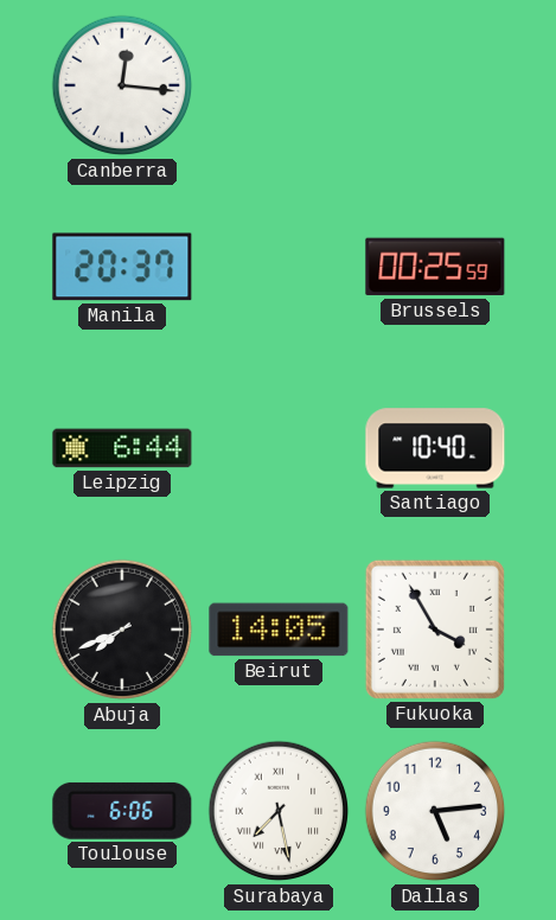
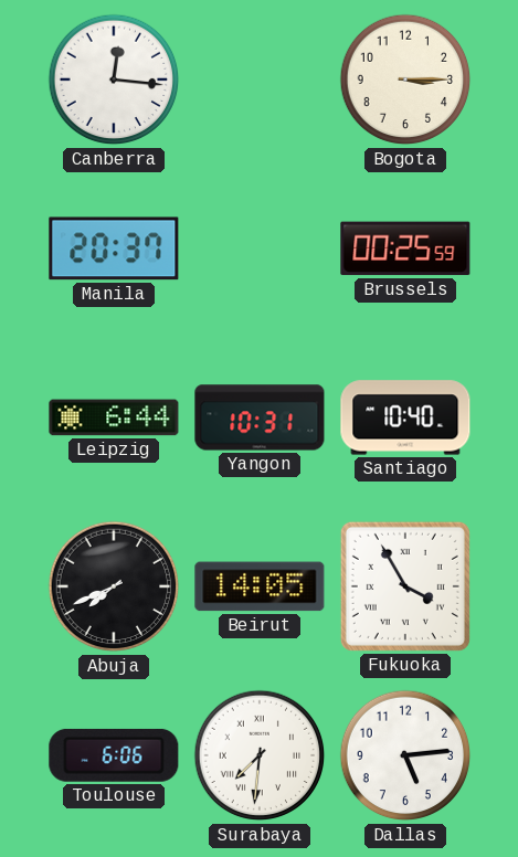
Bogota: none -> 3:15
Yangon: none -> 10:31
Surabaya: 7:28 -> 7:31
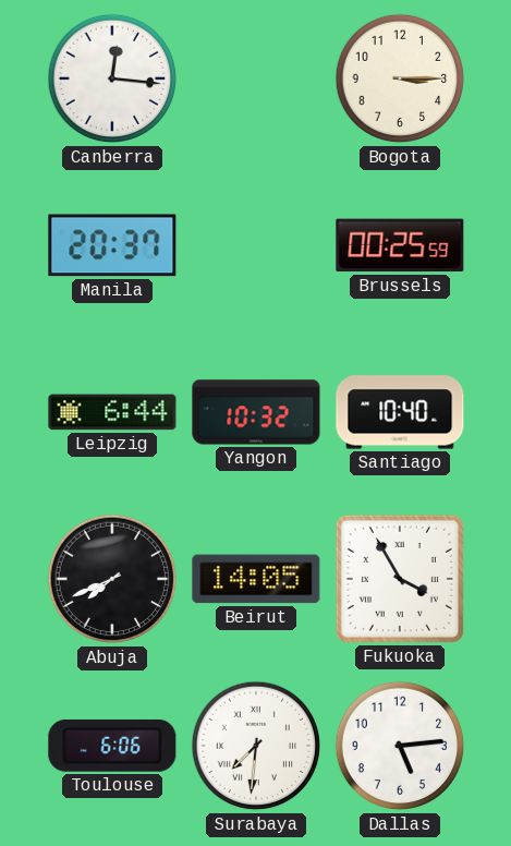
Yangon: 10:31 -> 10:32
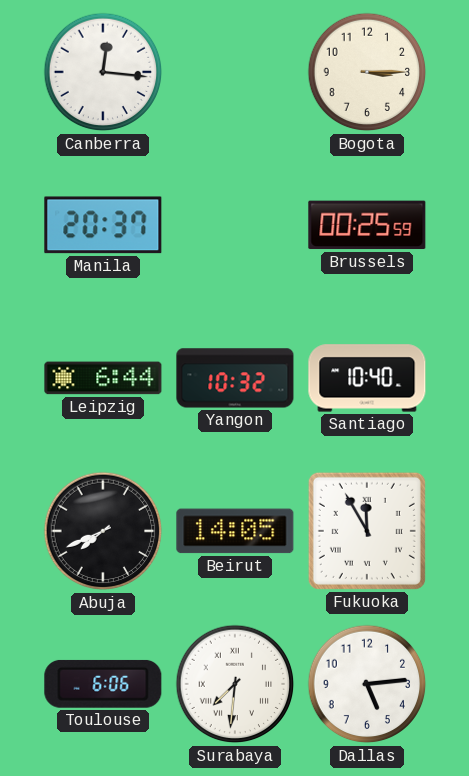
Fukuoka: 3:55 -> 11:55
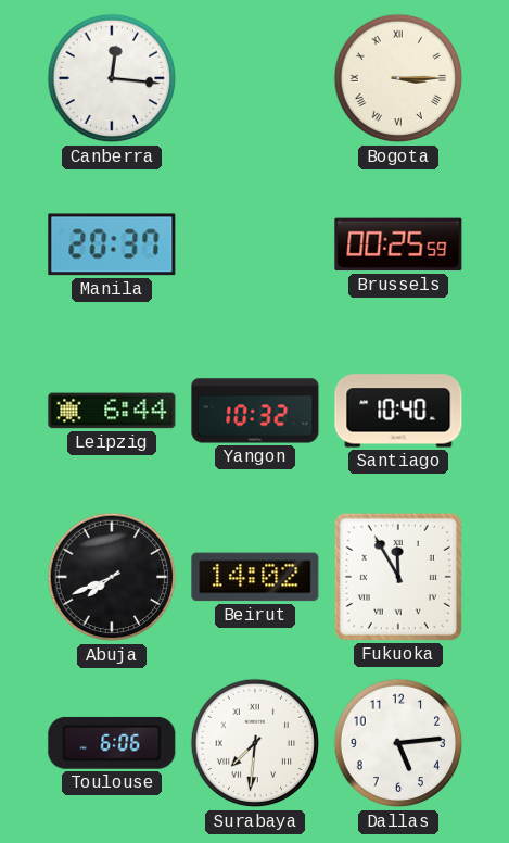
Bogota numerals: Arabic -> Roman
Beirut: 14:05 -> 14:02
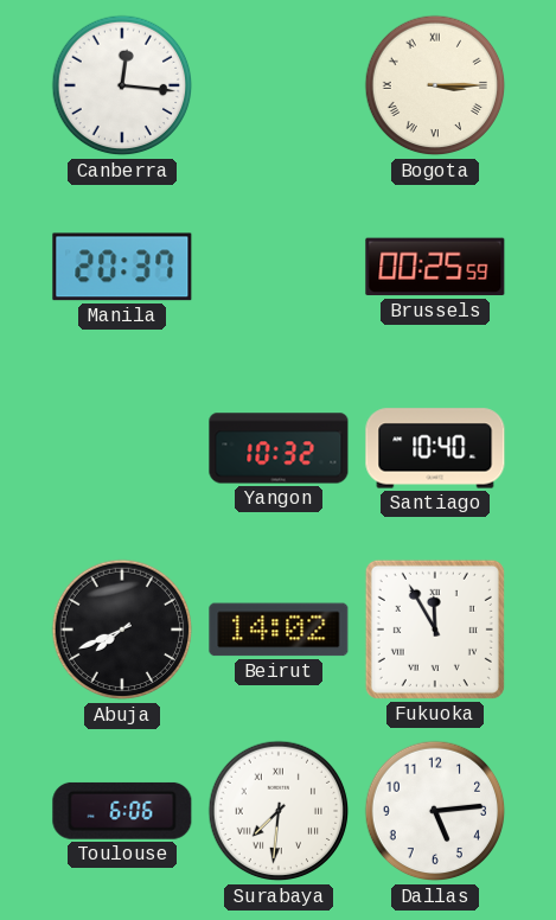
Leipzig: 6:44 -> none
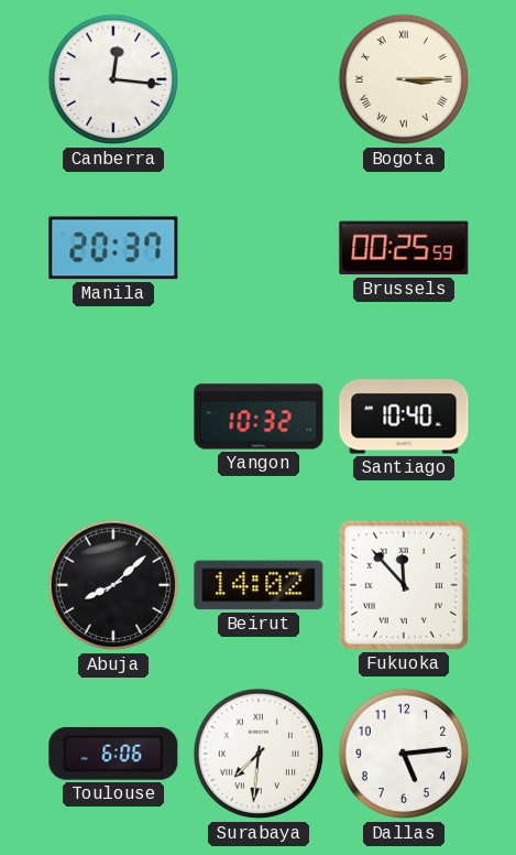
Abuja: 7:41 -> 8:08
Fukuoka: 11:55 -> 11:53
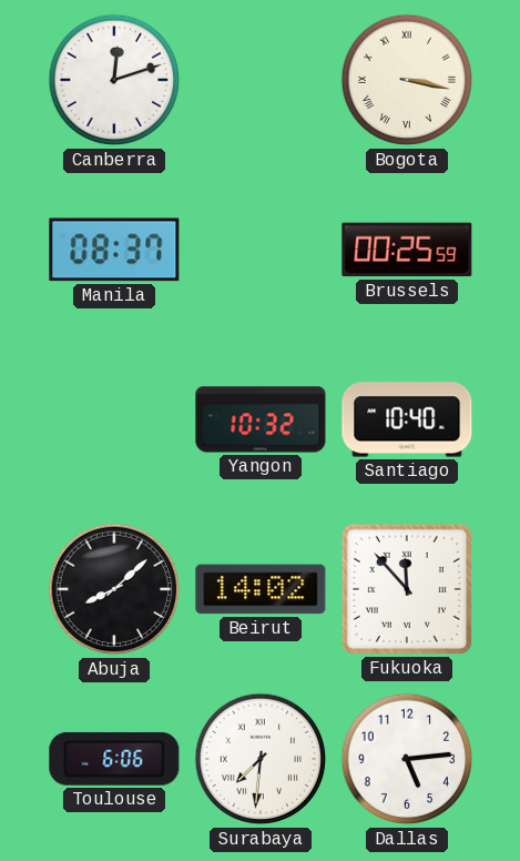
Canberra: 12:16 -> 12:12
Bogota: 3:15 -> 3:17
Manila: 20:37 -> 08:37
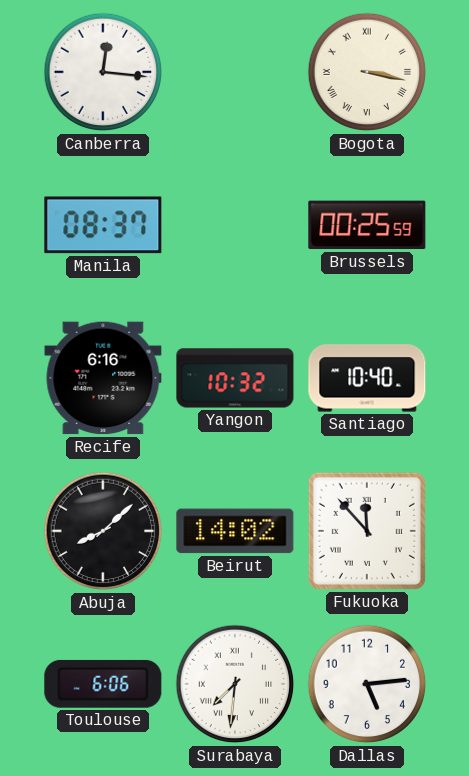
Canberra: 12:12 -> 12:16
Recife: none -> 6:16
